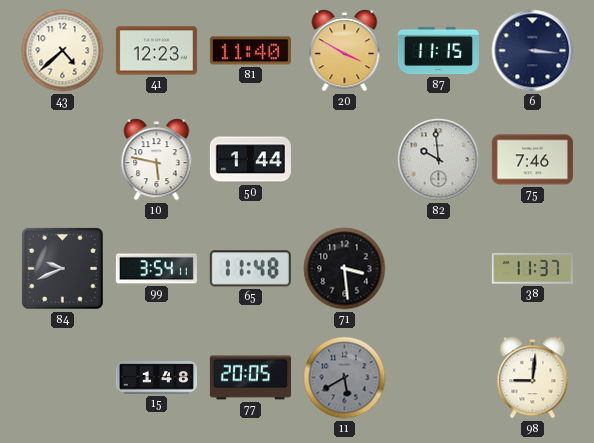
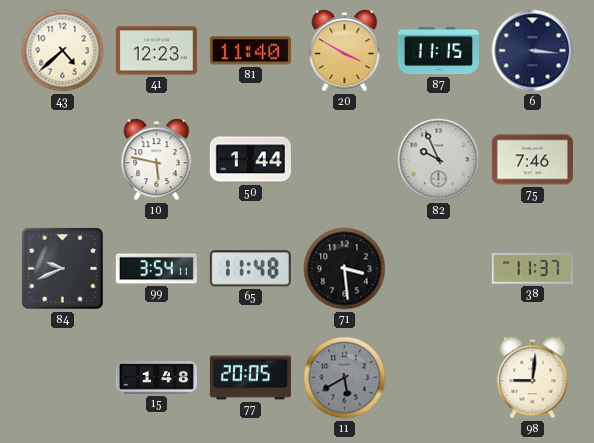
82: 9:59 -> 9:56
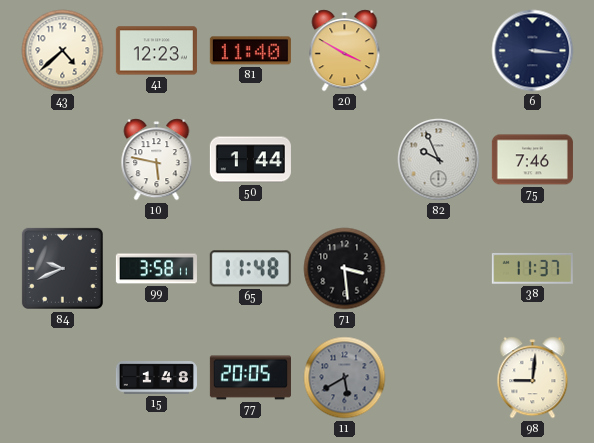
87: 11:15 -> none
99: 3:54 -> 3:58
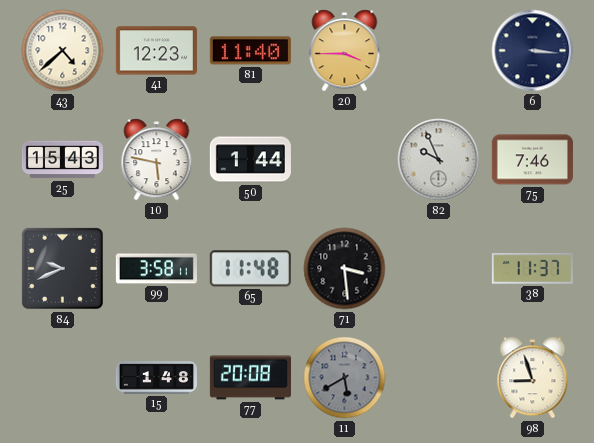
20: 3:50 -> 3:45
25: none -> 15:43
77: 20:05 -> 20:08
98: 9:01 -> 8:57
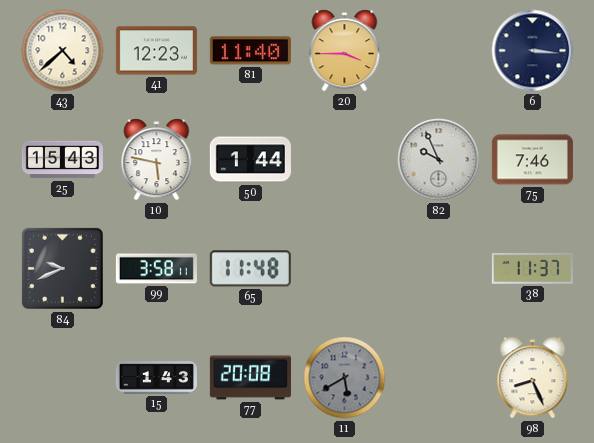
71: 3:29 -> none
15: 1:48 -> 1:43
98: 8:57 -> 8:26
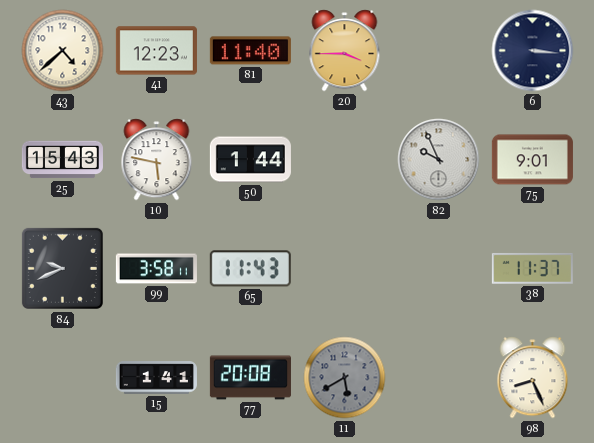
75: 7:46 -> 9:01
65: 11:48 -> 11:43
15: 1:43 -> 1:41
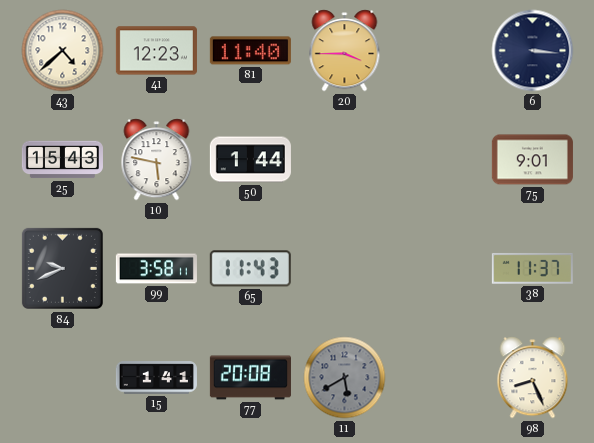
82: 9:56 -> none
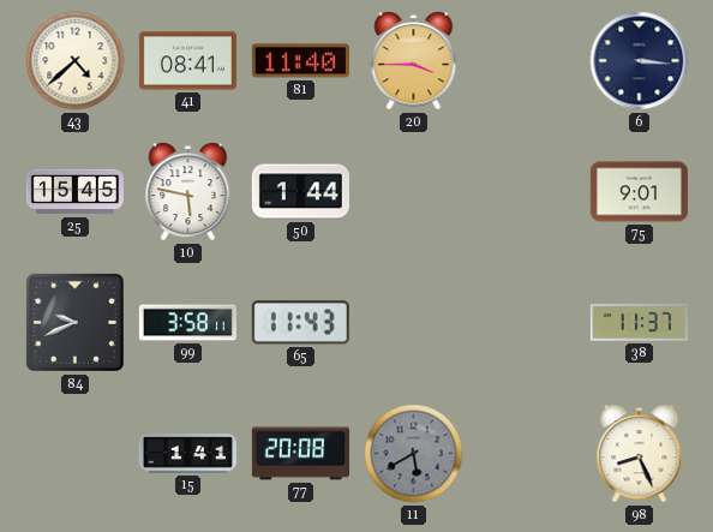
41: 12:23 -> 08:41
25: 15:43 -> 15:45
